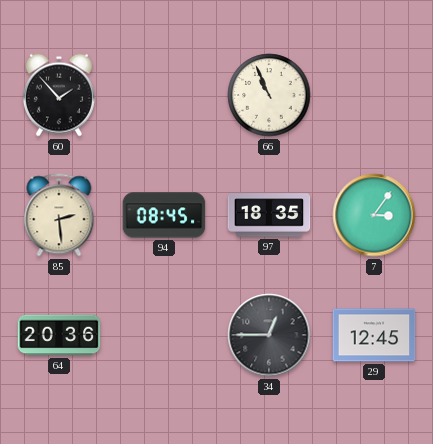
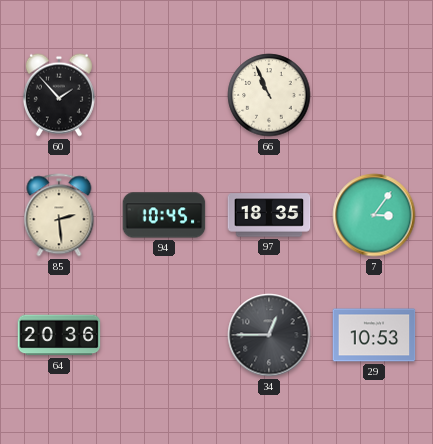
94: 08:45 -> 10:45
29: 12:45 -> 10:53
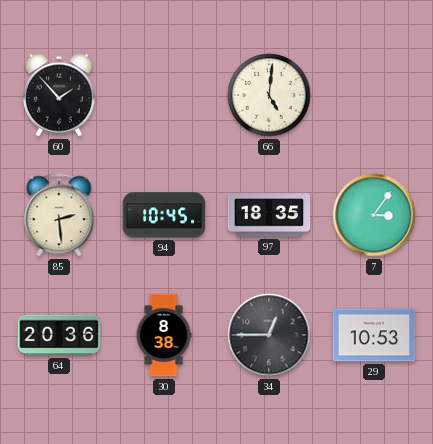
66: 10:56 -> 5:01
30: none -> 8:38
